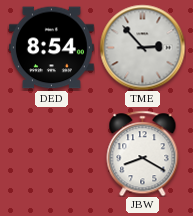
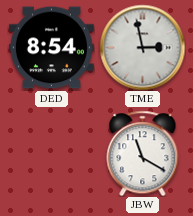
TME: 2:53 -> 2:58
JBW: 8:20 -> 11:20
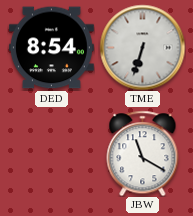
TME: 2:58 -> 6:33
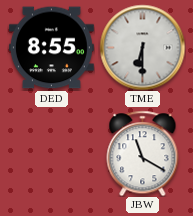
DED: 8:54 -> 8:55
TME: 6:33 -> 6:30
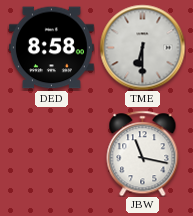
DED: 8:55 -> 8:58
JBW: 11:20 -> 11:17
